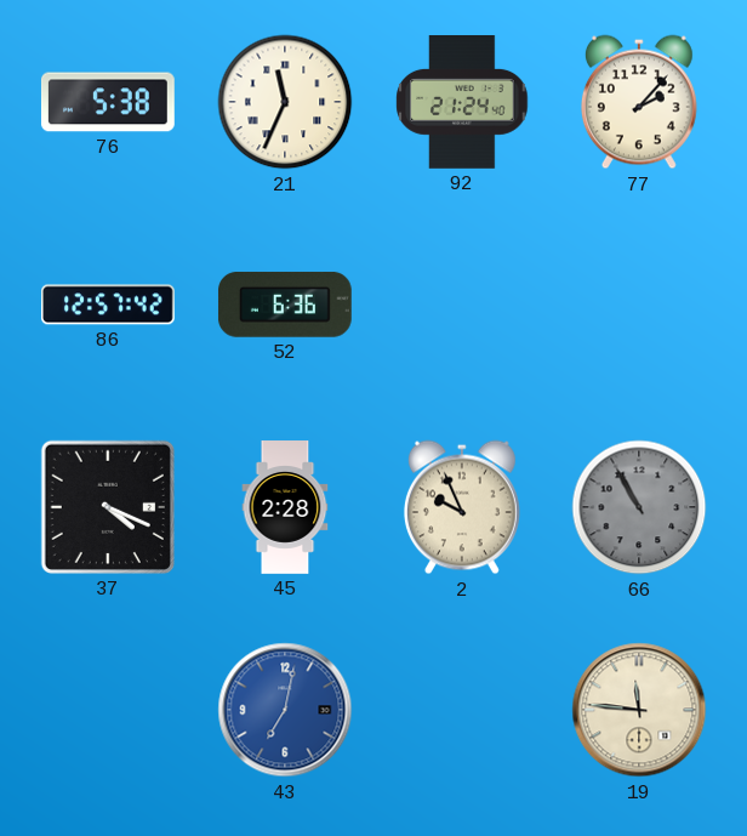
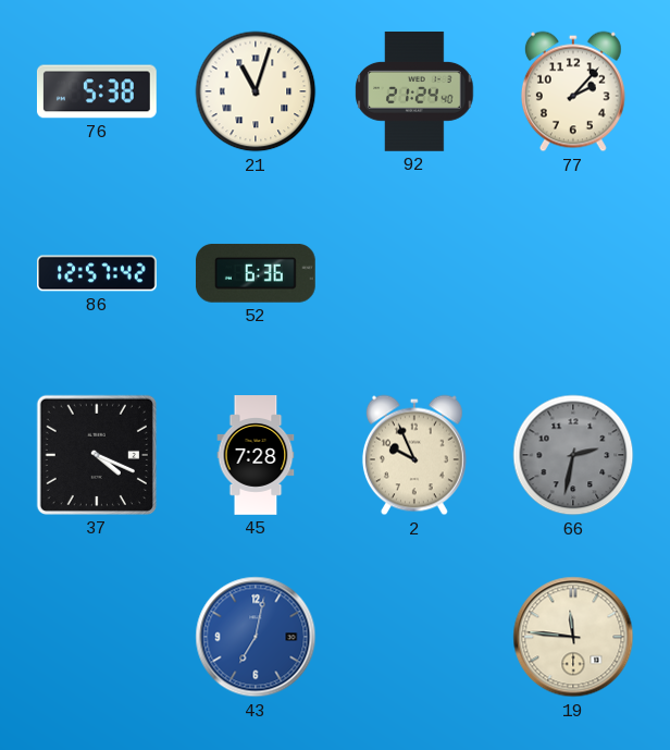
21: 11:34 -> 11:03
45: 2:28 -> 7:28
66: 10:55 -> 2:32
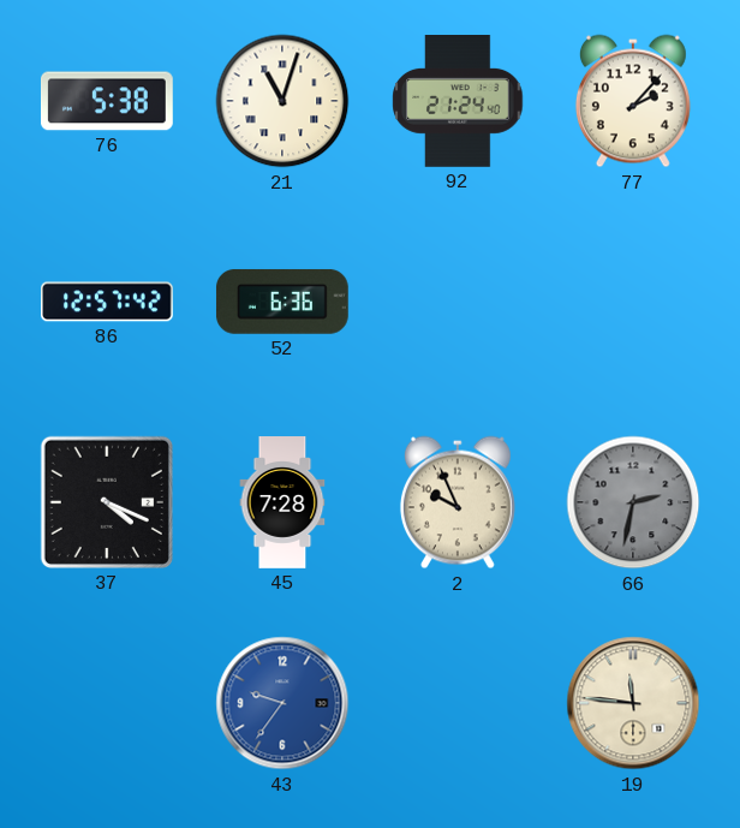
43: 7:02 -> 9:36
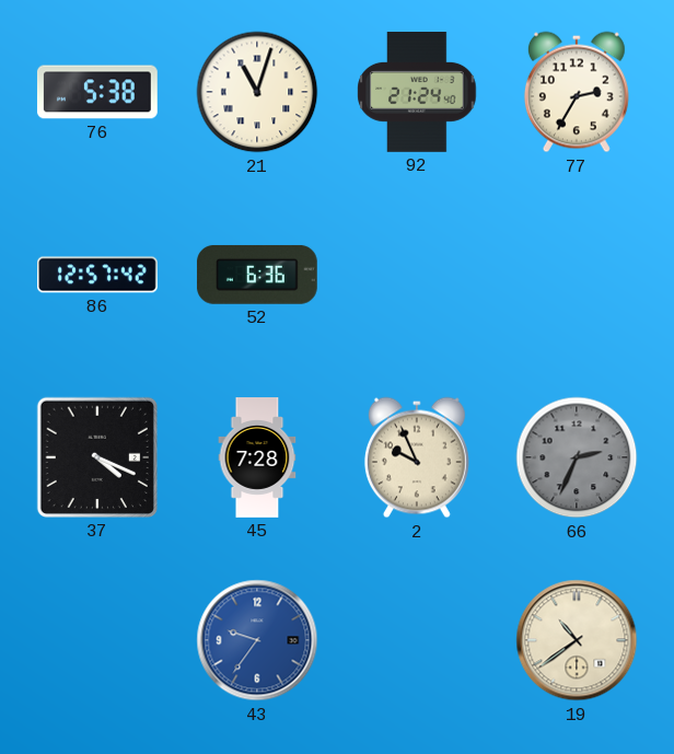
77: 2:07 -> 2:35
66: 2:32 -> 2:34
19: 11:46 -> 10:39
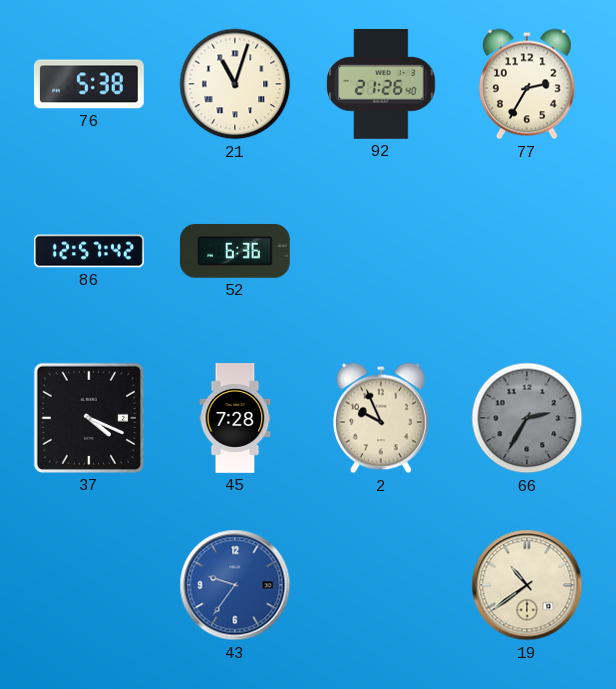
92: 21:24 -> 21:26
66: 2:34 -> 2:35
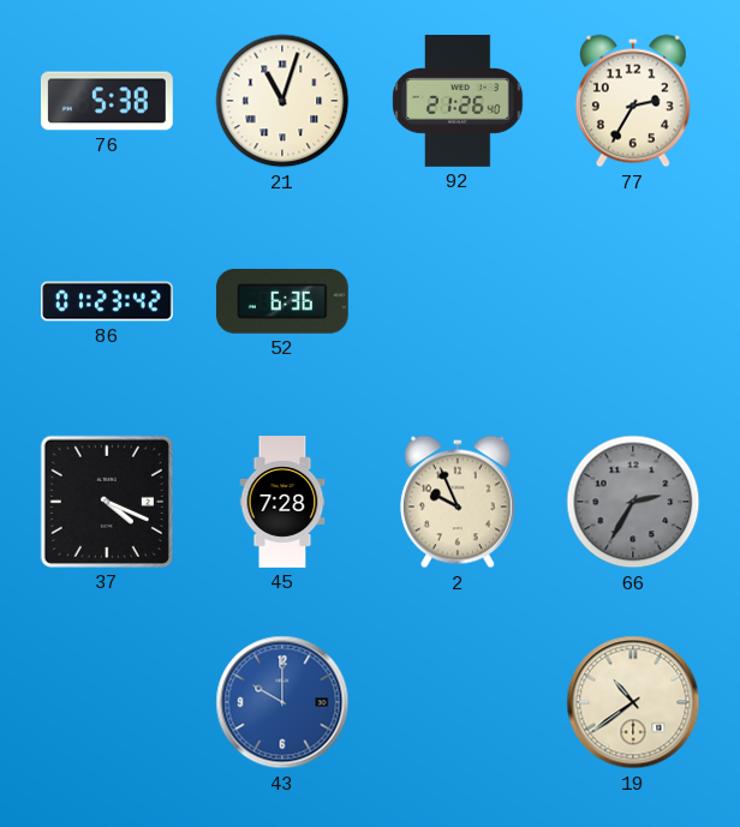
86: 12:57 -> 01:23
43: 9:36 -> 10:00
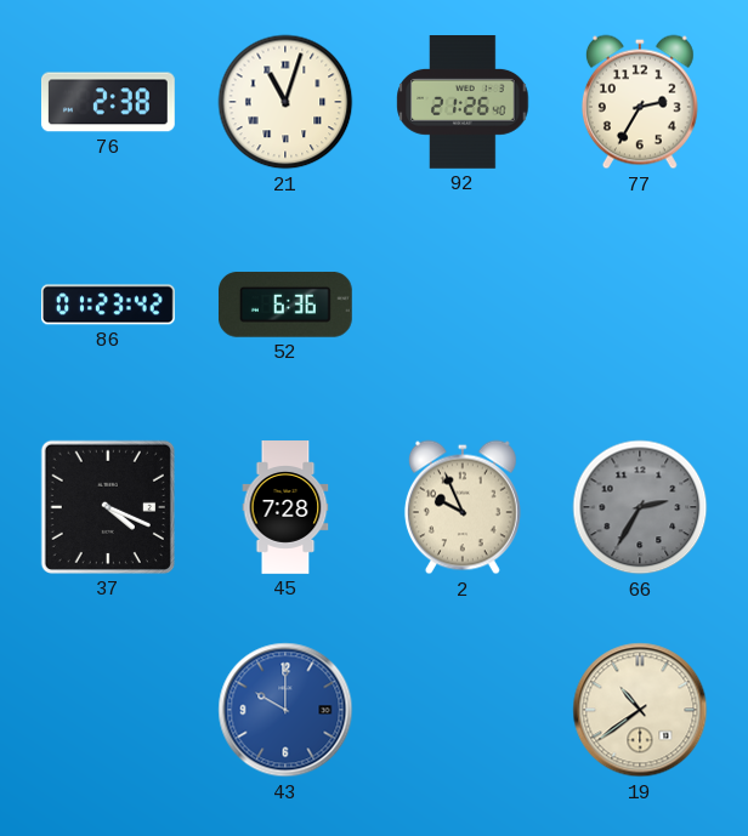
76: 5:38 -> 2:38
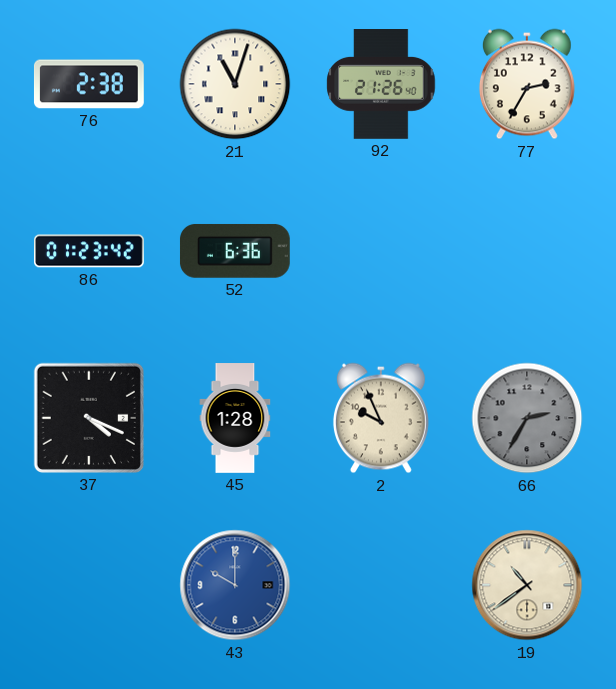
45: 7:28 -> 1:28
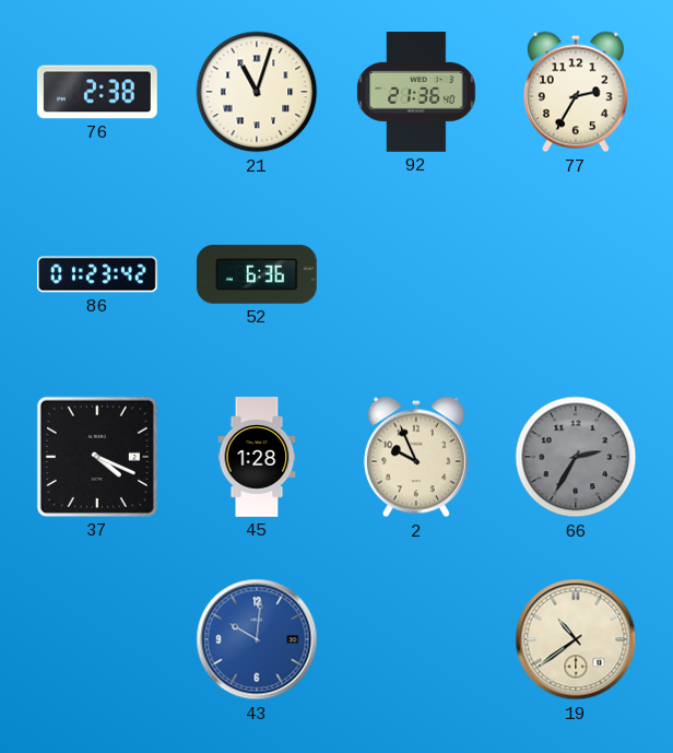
92: 21:26 -> 21:36
43: 10:00 -> 10:01
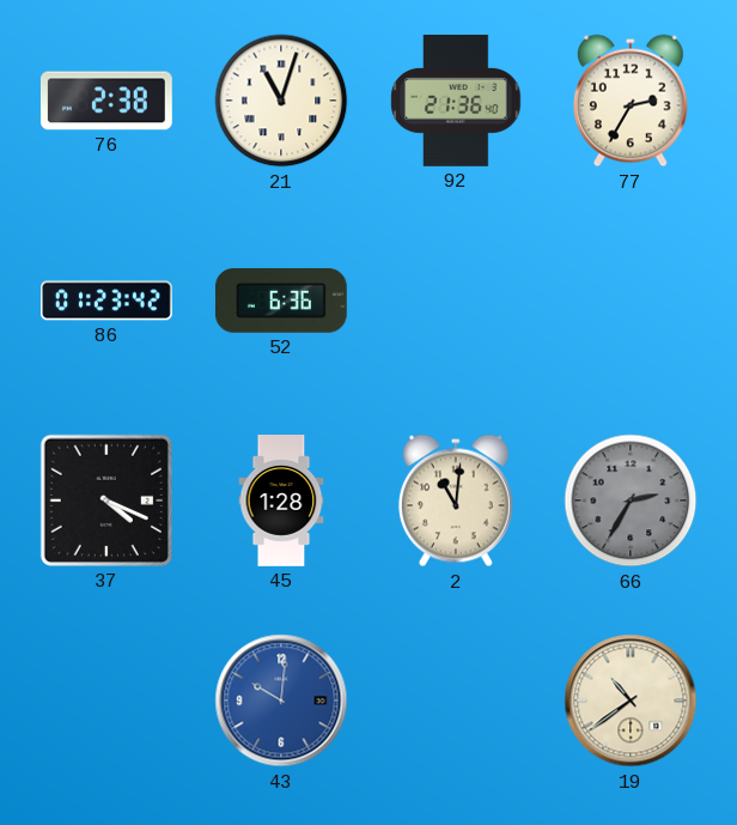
2: 9:56 -> 11:01
